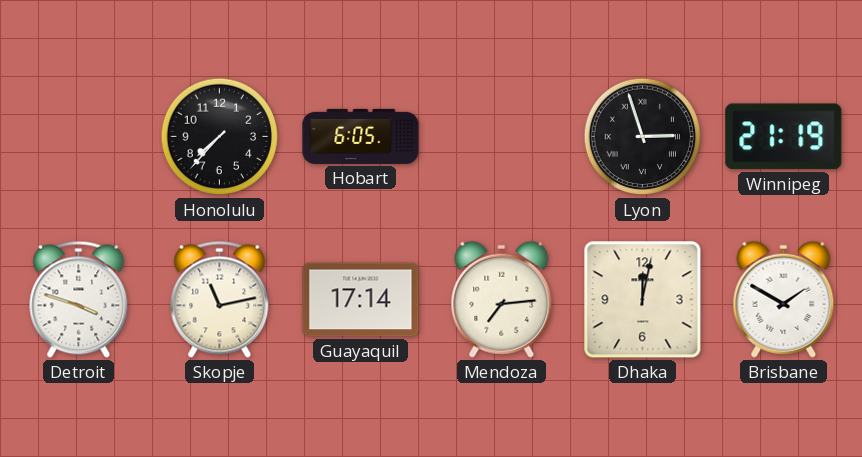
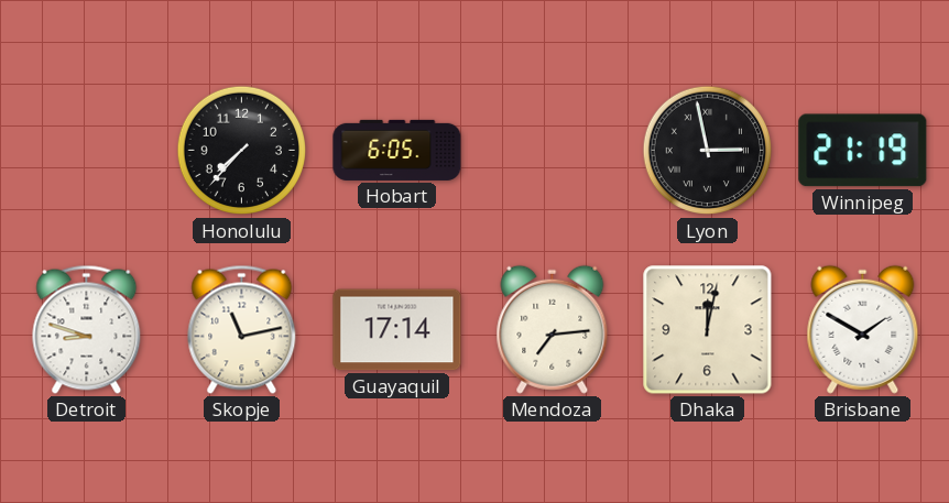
Lyon: 2:57 -> 2:58
Detroit: 3:48 -> 8:48
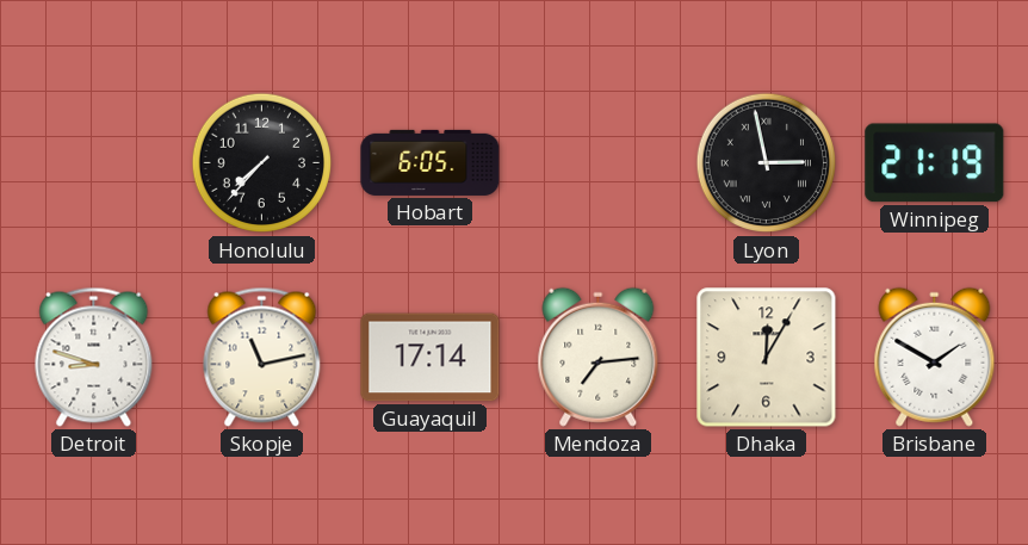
Dhaka: 12:02 -> 12:05
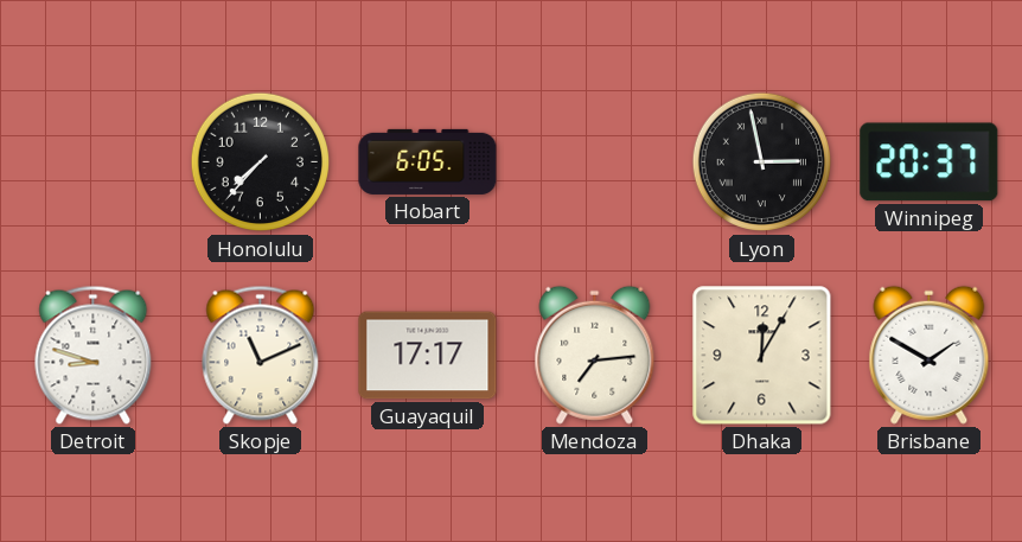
Winnipeg: 21:19 -> 20:37
Skopje: 11:13 -> 11:11
Guayaquil: 17:14 -> 17:17
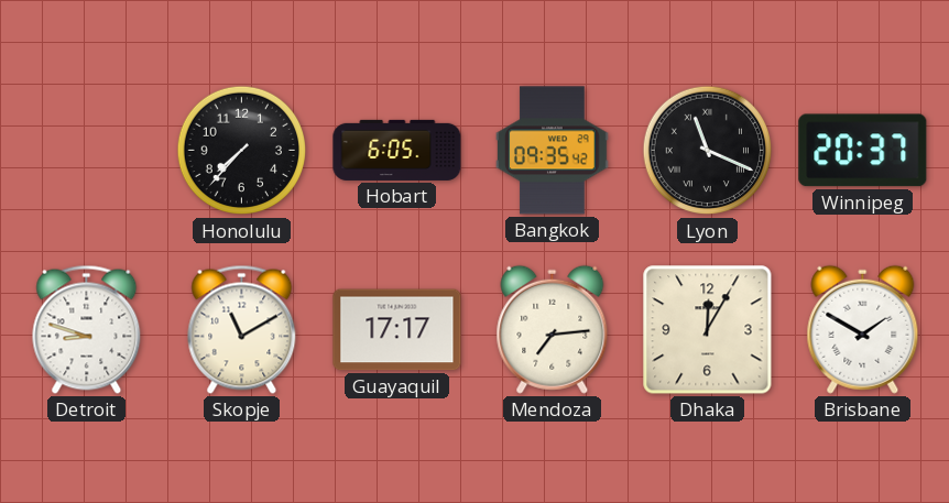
Bangkok: none -> 09:35
Lyon: 2:58 -> 11:19
Skopje: 11:11 -> 11:10
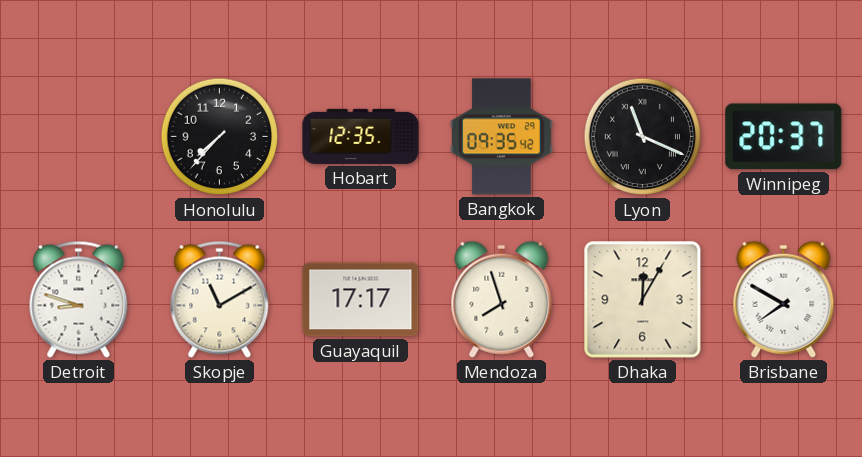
Hobart: 6:05 -> 12:35
Mendoza: 7:14 -> 7:57
Brisbane: 1:50 -> 7:50
